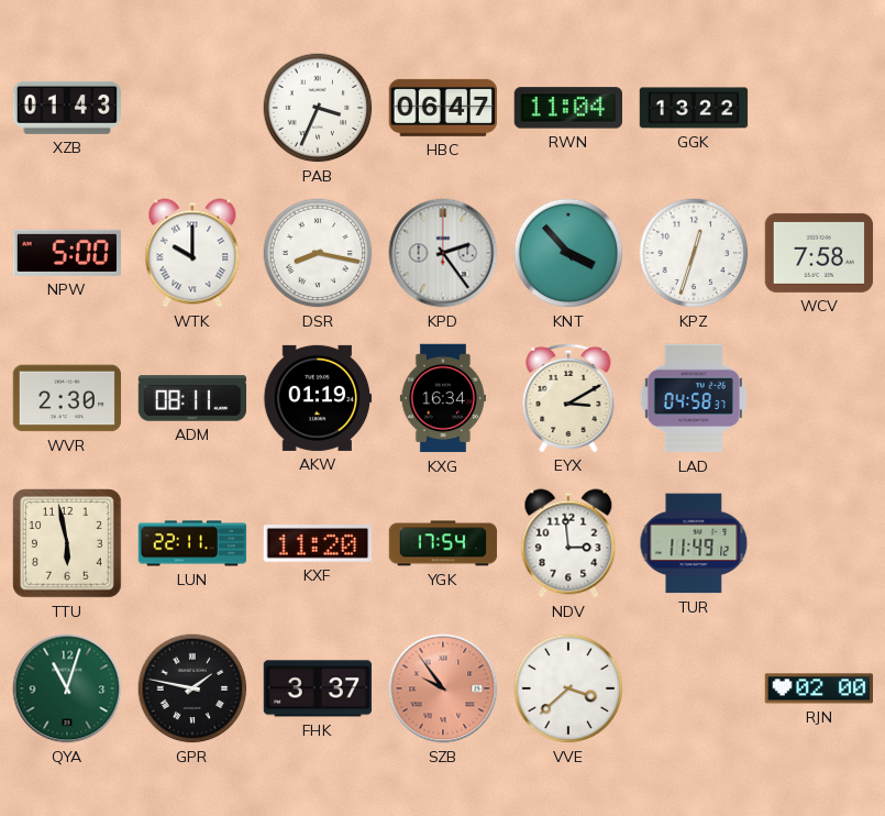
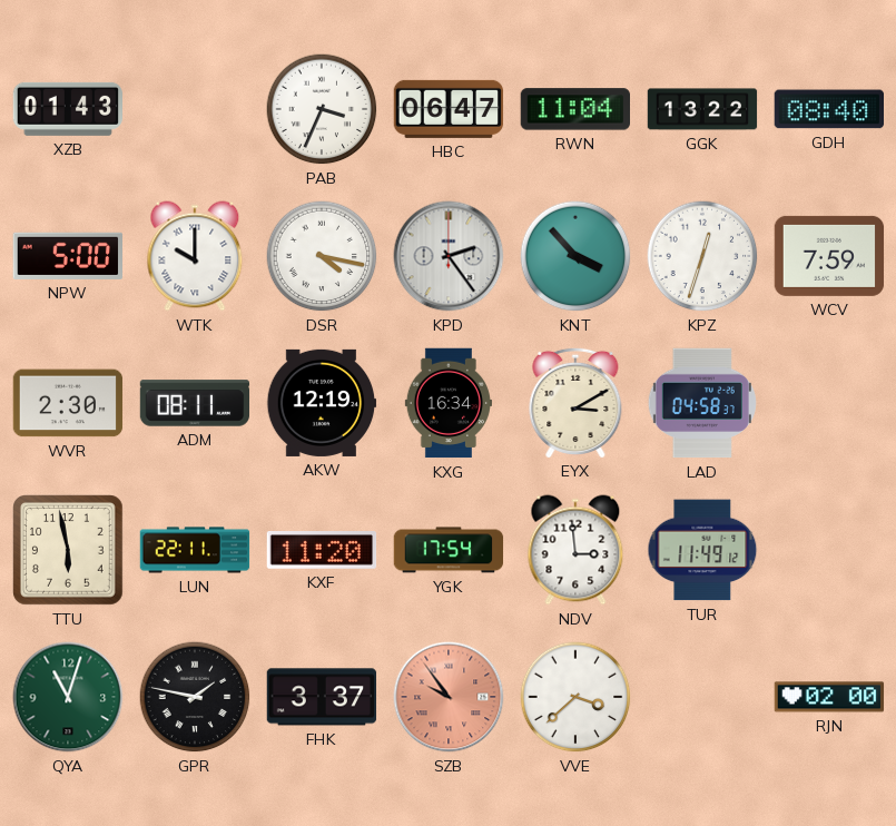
GDH: none -> 08:40
DSR: 8:17 -> 4:17
WCV: 7:58 -> 7:59
AKW: 01:19 -> 12:19
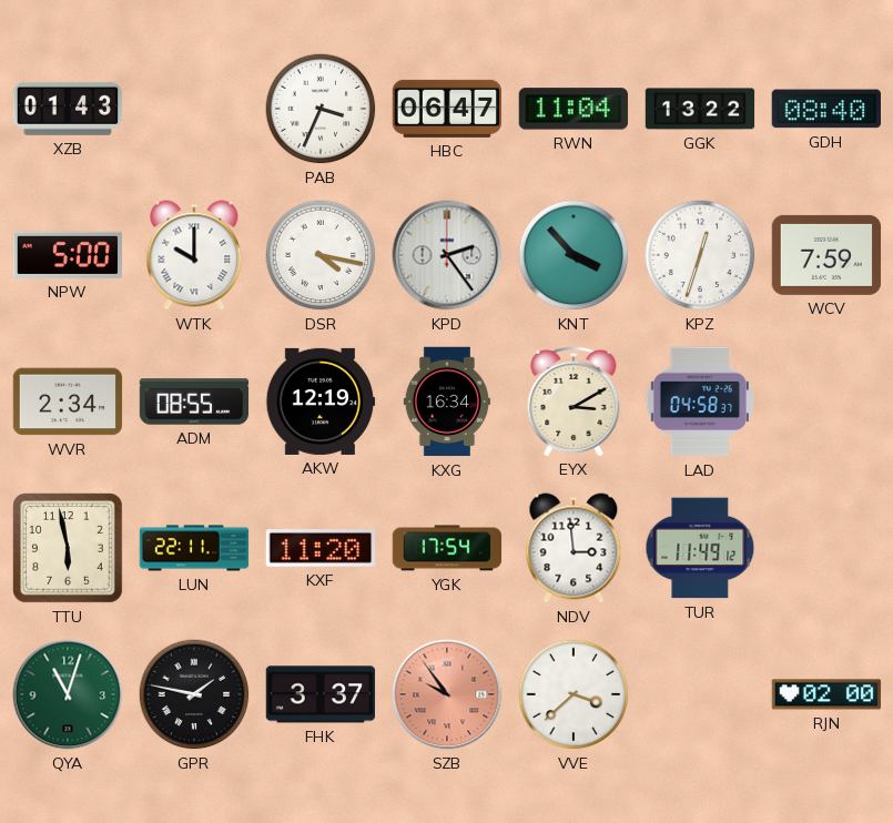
WVR: 2:30 -> 2:34
ADM: 08:11 -> 08:55
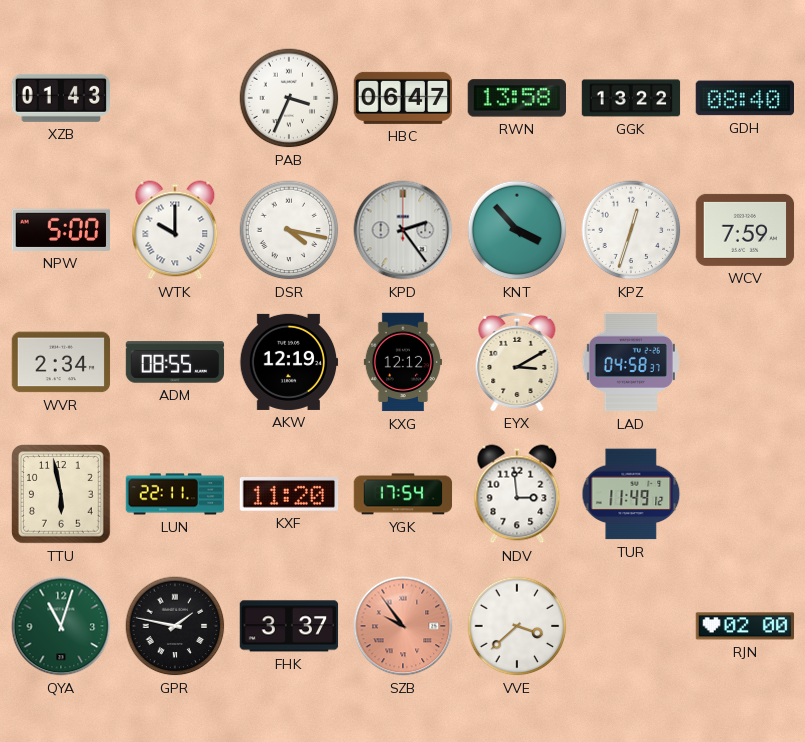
RWN: 11:04 -> 13:58
KXG: 16:34 -> 12:12
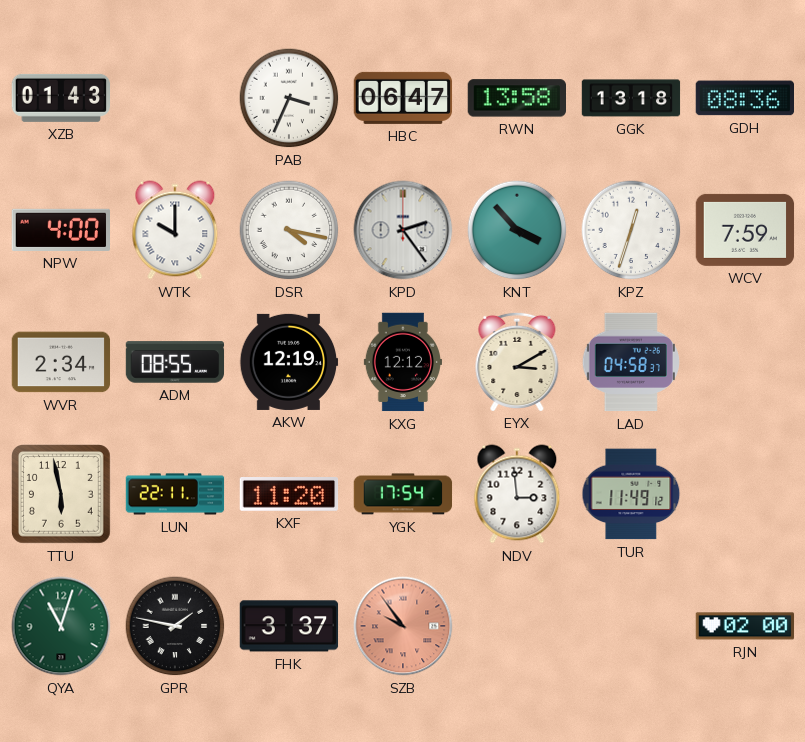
GGK: 13:22 -> 13:18
GDH: 08:40 -> 08:36
NPW: 5:00 -> 4:00
VVE: 3:38 -> none
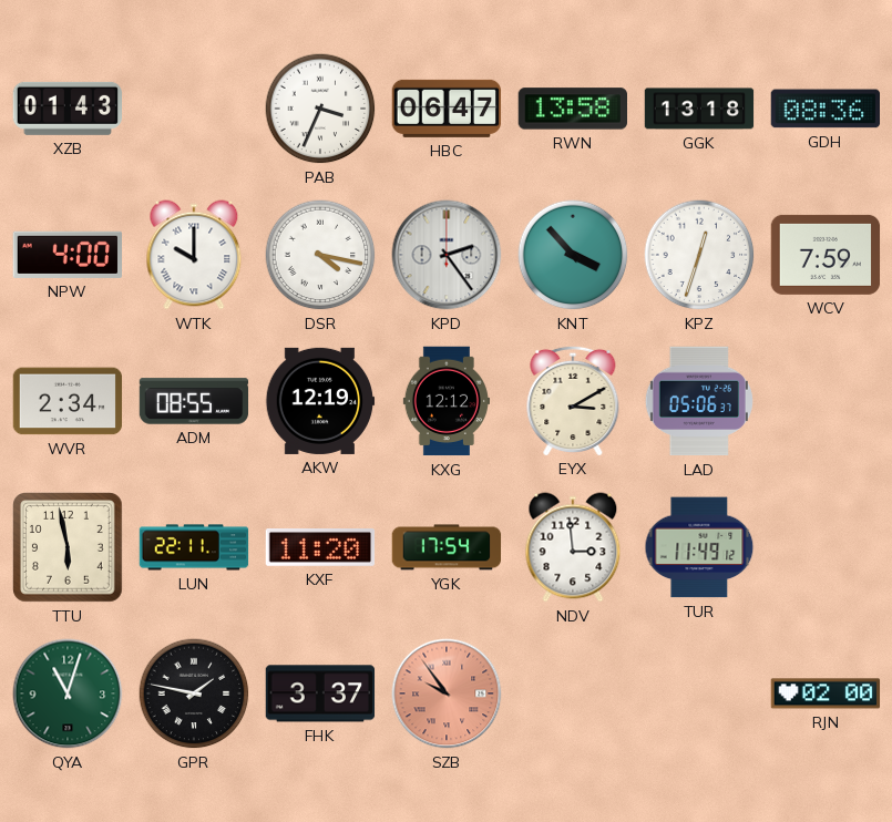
LAD: 04:58 -> 05:06
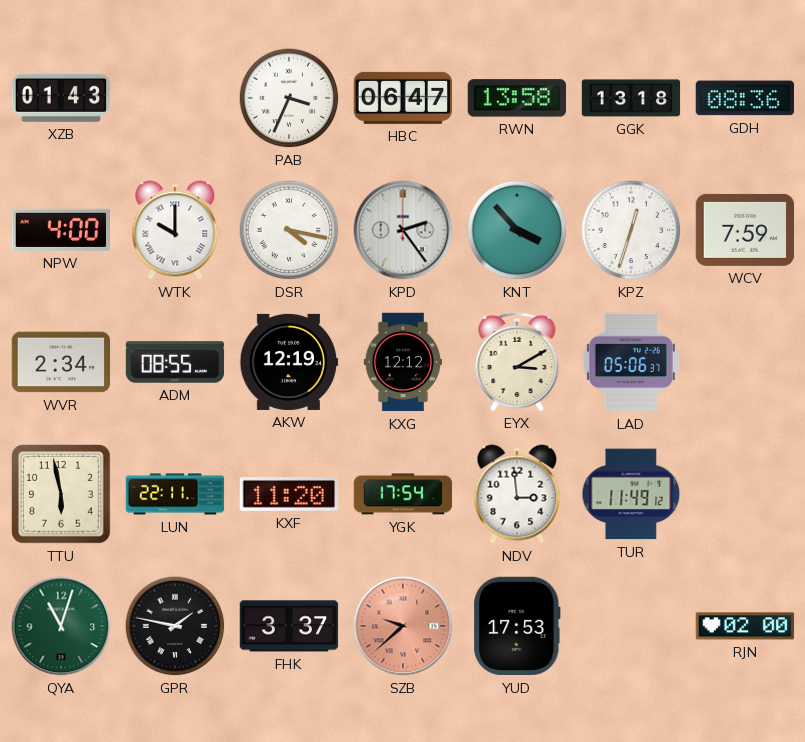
SZB: 9:54 -> 9:38
YUD: none -> 17:53
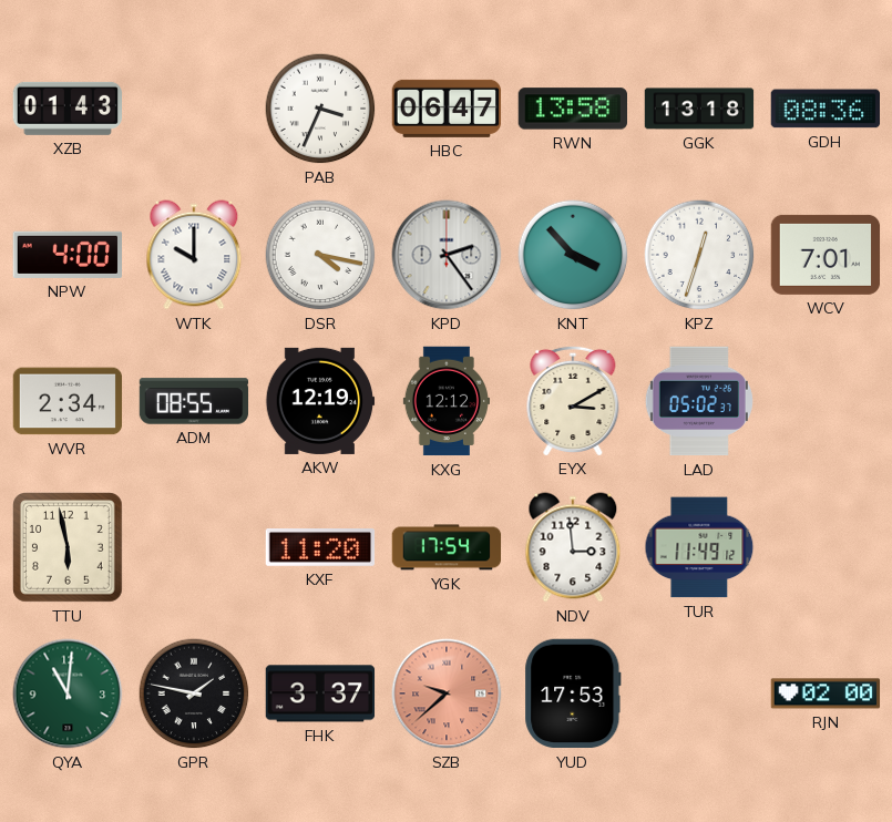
WCV: 7:59 -> 7:01
LAD: 05:06 -> 05:02
LUN: 22:11 -> none
QYA: 11:03 -> 11:01
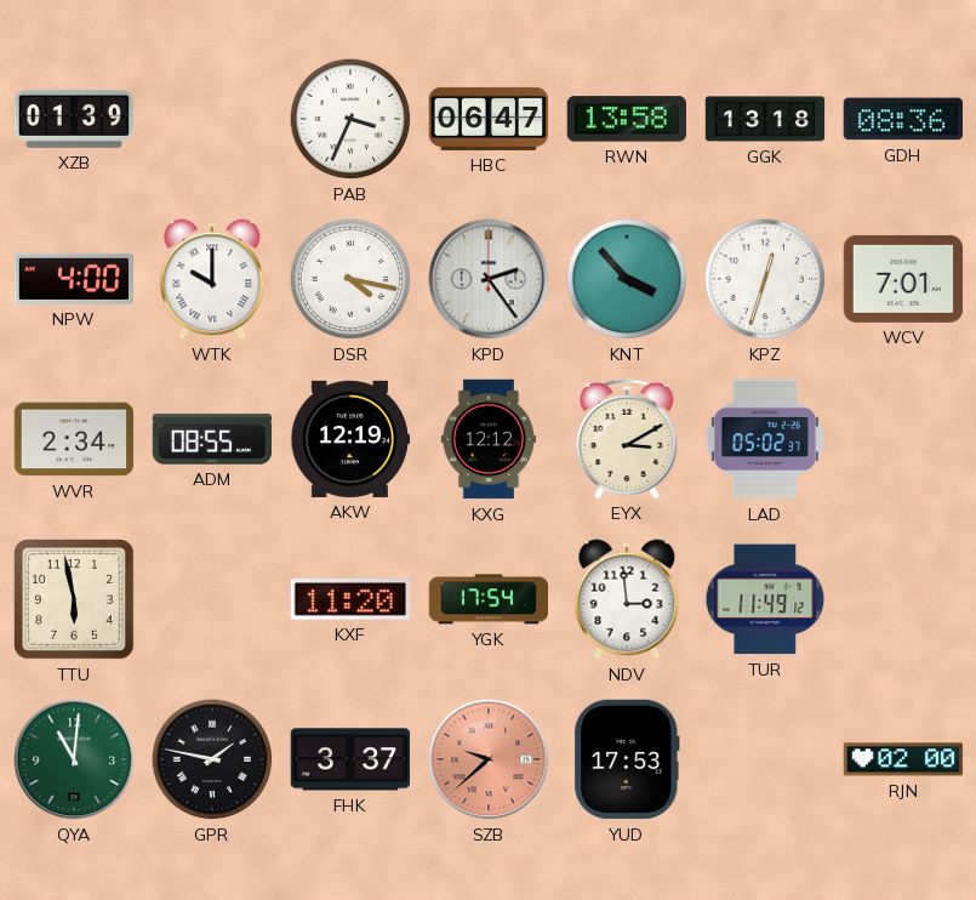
XZB: 01:43 -> 01:39
